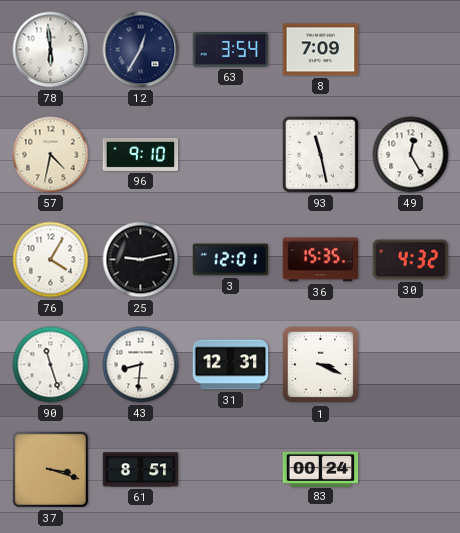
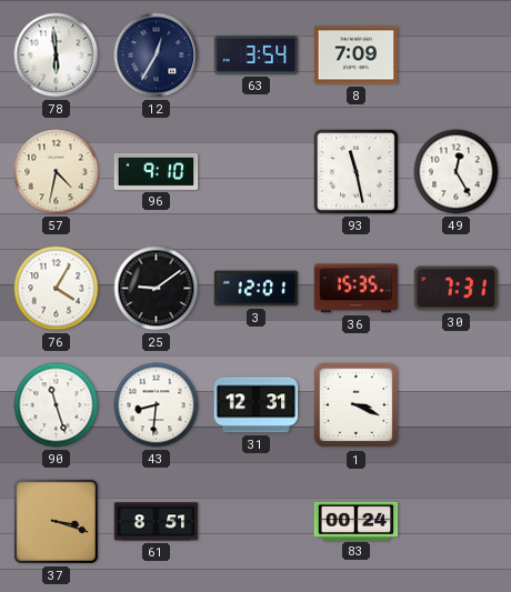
25: 9:13 -> 9:09
30: 4:32 -> 7:31
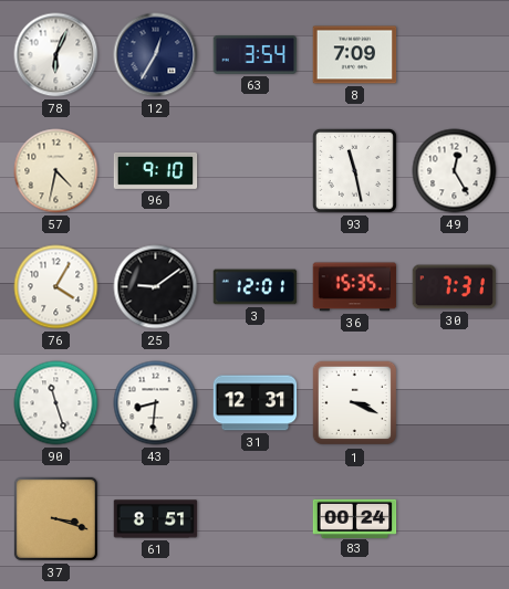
78: 5:59 -> 6:04
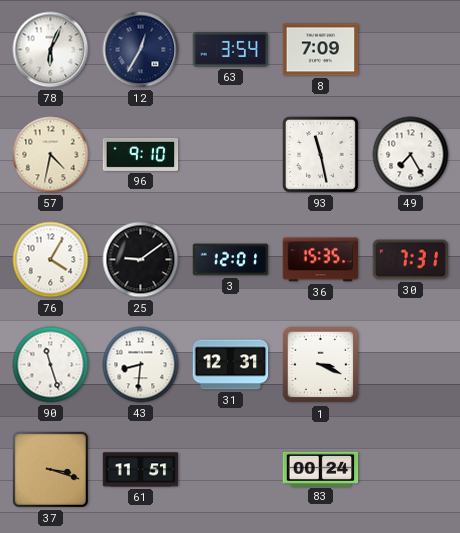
49: 12:25 -> 7:25
61: 8:51 -> 11:51
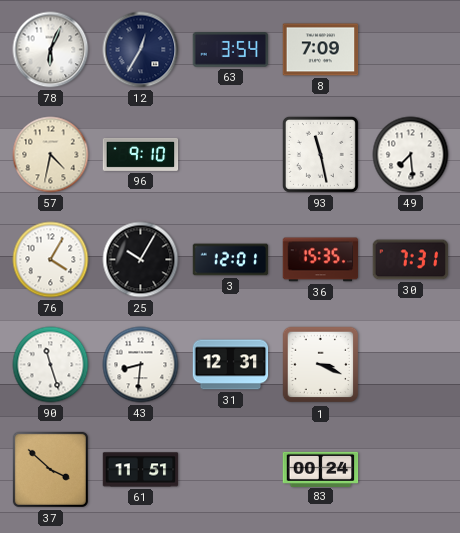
49: 7:25 -> 7:29
25: 9:09 -> 10:05
37: 3:18 -> 3:52
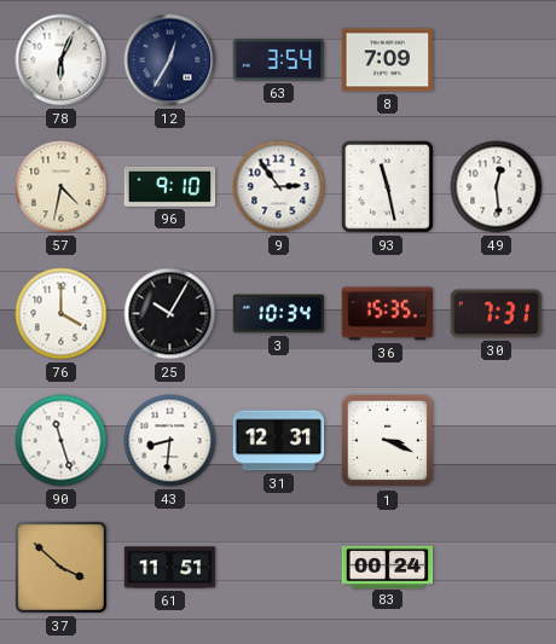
9: none -> 2:54
49: 7:29 -> 12:29
76: 4:05 -> 4:00
3: 12:01 -> 10:34
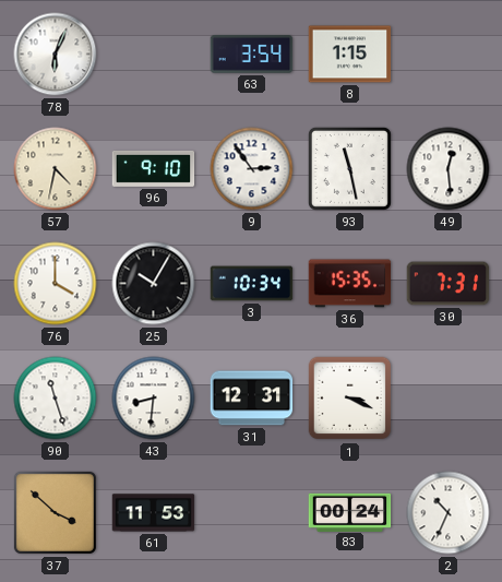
12: 12:35 -> none
8: 7:09 -> 1:15
61: 11:51 -> 11:53
2: none -> 10:34
